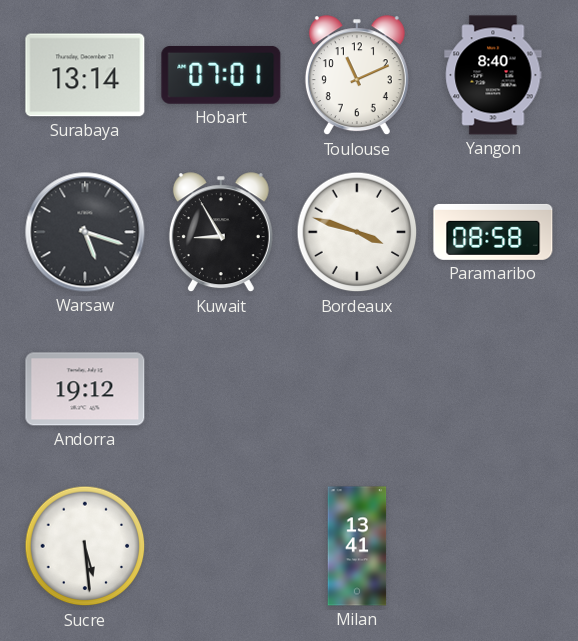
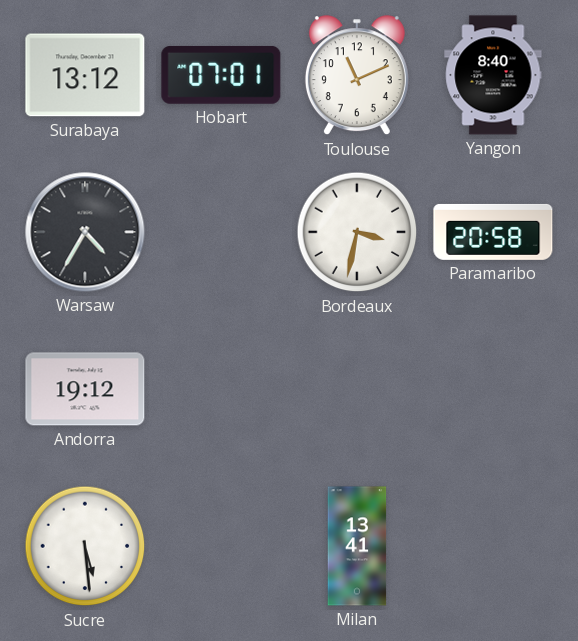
Surabaya: 13:14 -> 13:12
Warsaw: 5:18 -> 4:35
Kuwait: 8:55 -> none
Bordeaux: 3:48 -> 3:32
Paramaribo: 08:58 -> 20:58
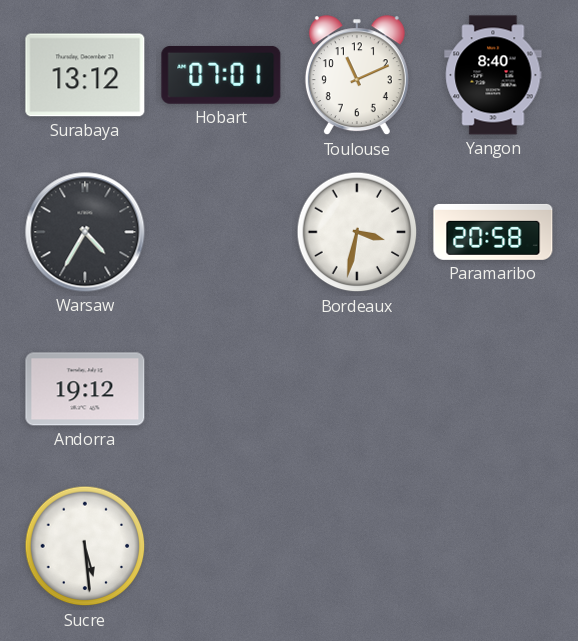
Milan: 13:41 -> none
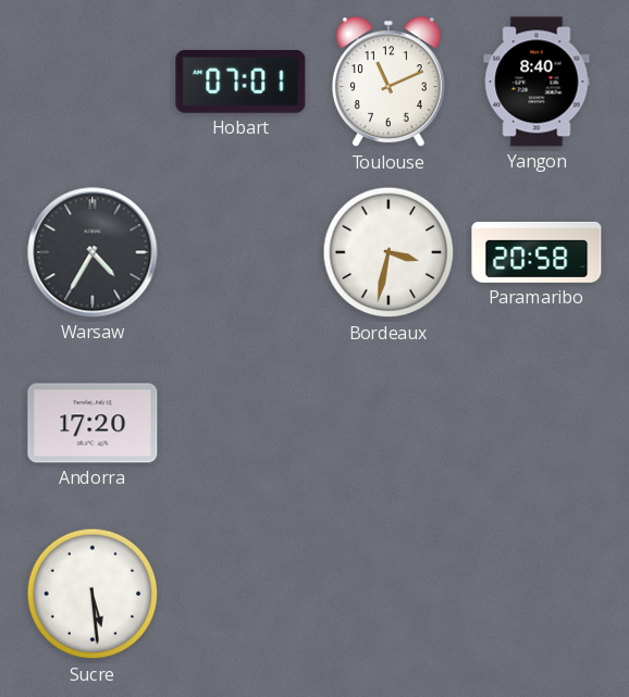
Surabaya: 13:12 -> none
Andorra: 19:12 -> 17:20
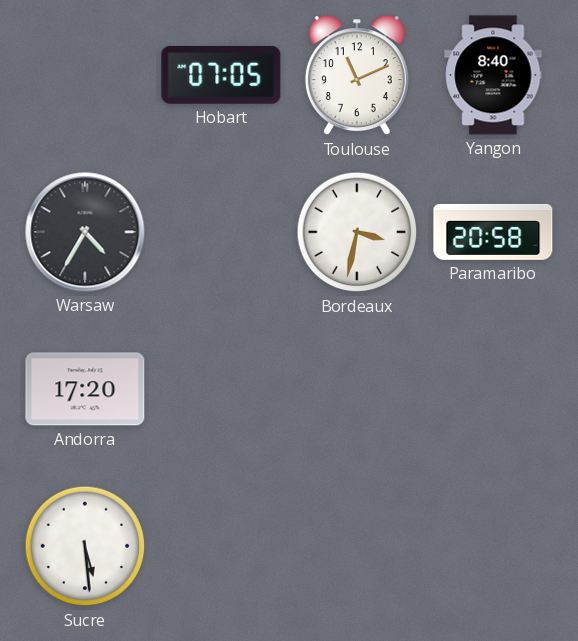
Hobart: 07:01 -> 07:05
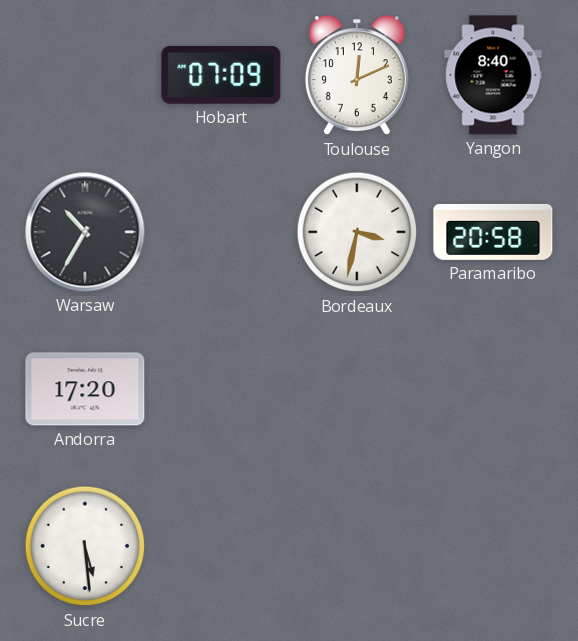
Hobart: 07:05 -> 07:09
Toulouse: 11:11 -> 12:11
Warsaw: 4:35 -> 10:35
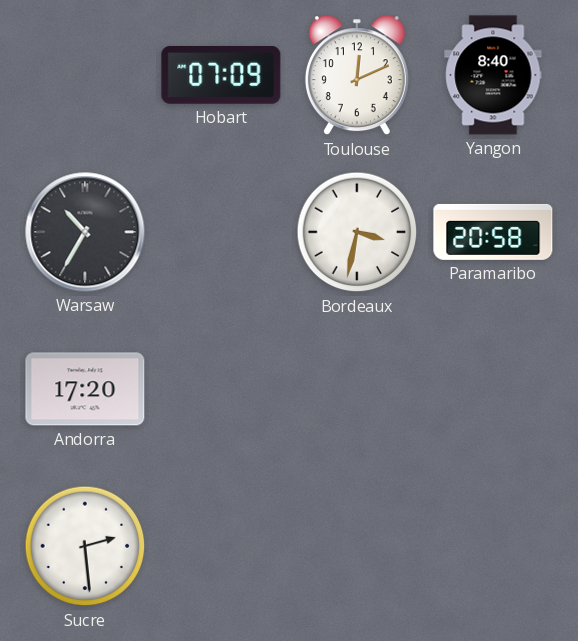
Sucre: 5:29 -> 2:29
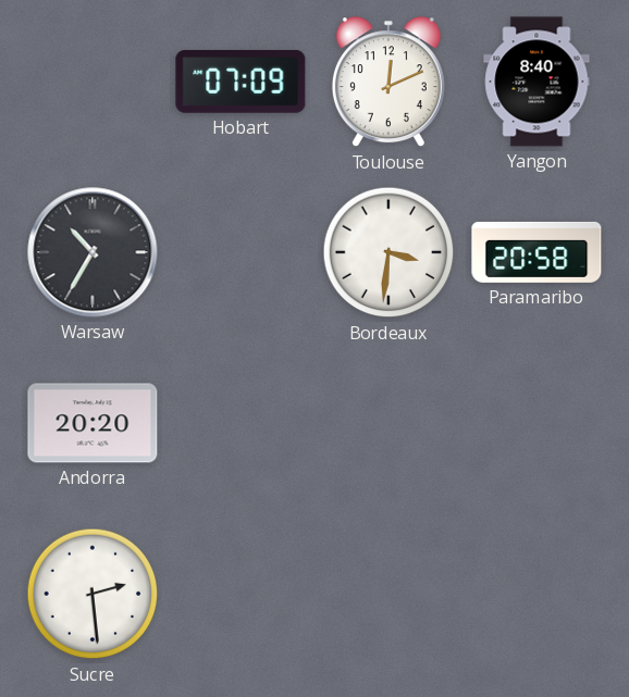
Bordeaux: 3:32 -> 3:31
Andorra: 17:20 -> 20:20
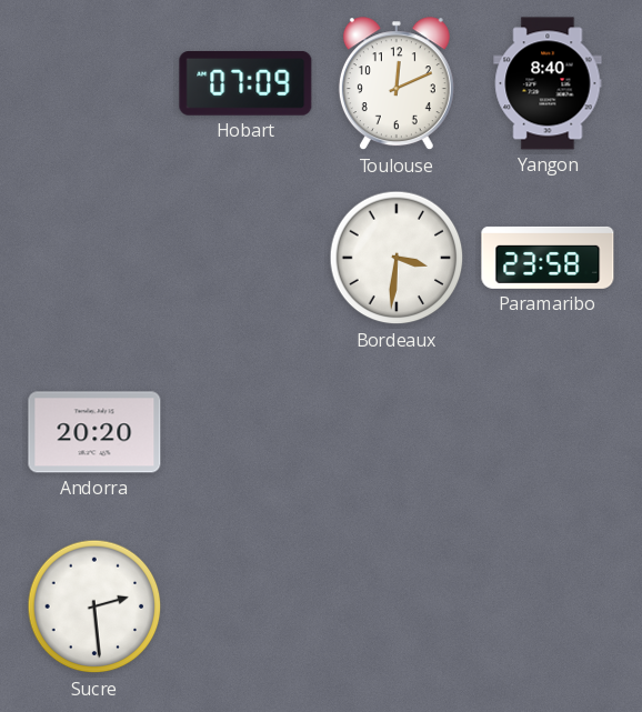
Warsaw: 10:35 -> none
Paramaribo: 20:58 -> 23:58
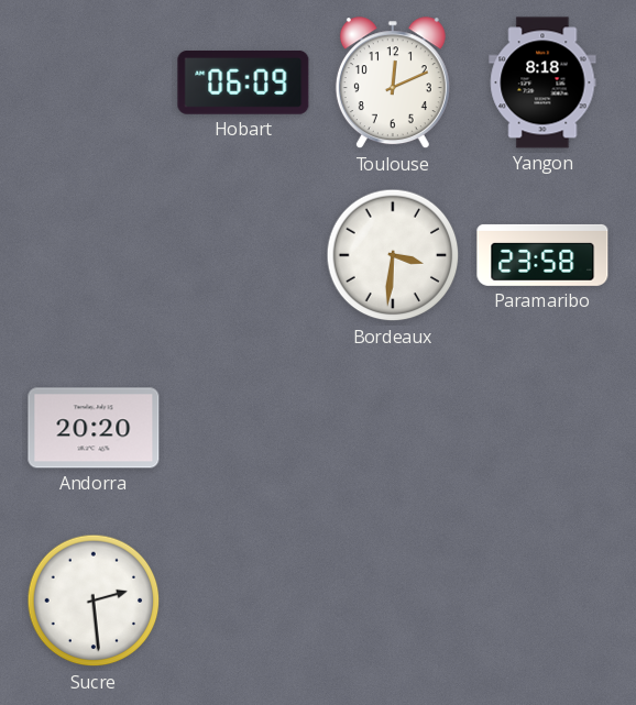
Hobart: 07:09 -> 06:09
Yangon: 8:40 -> 8:18
